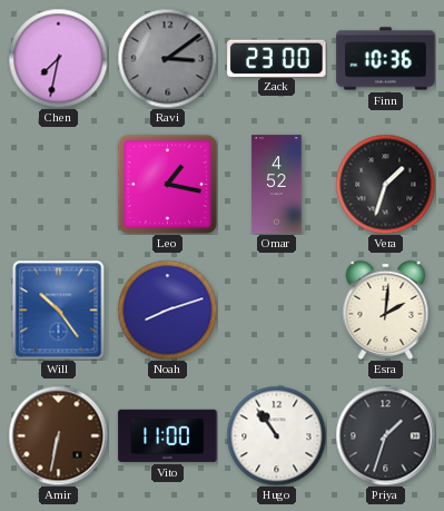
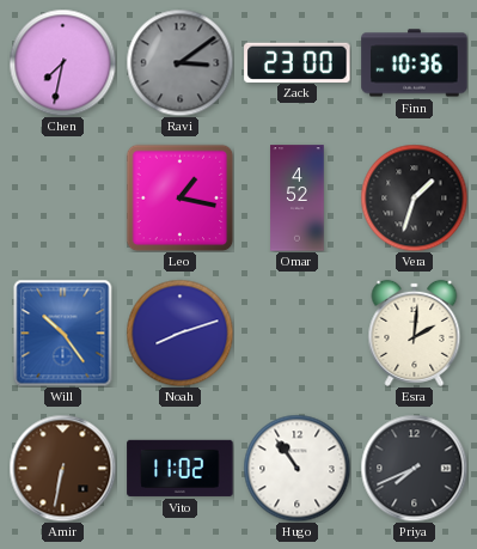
Vito: 11:00 -> 11:02
Priya: 1:33 -> 7:41
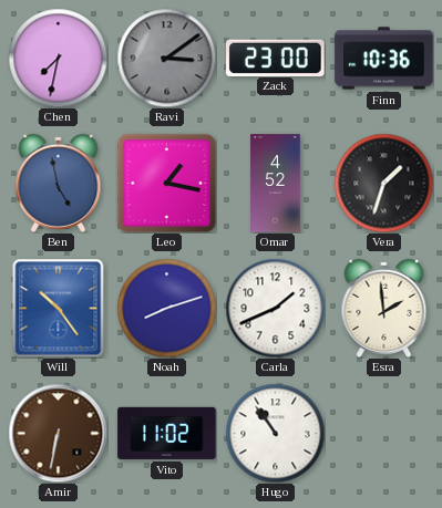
Ben: none -> 4:58
Carla: none -> 1:41
Esra: 2:01 -> 1:59
Priya: 7:41 -> none
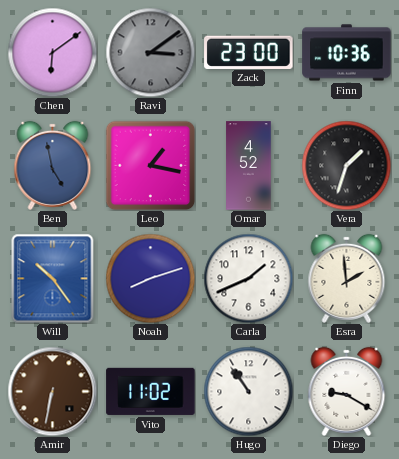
Chen: 7:32 -> 6:09
Diego: none -> 9:20
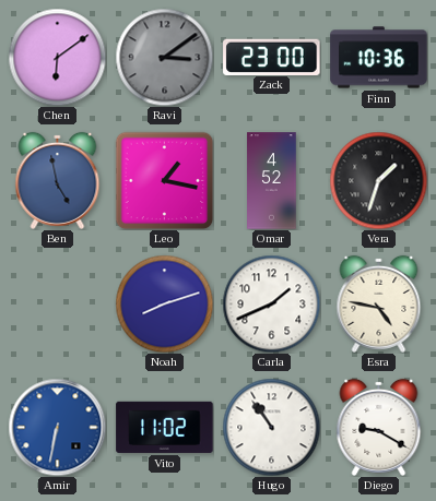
Will: 10:24 -> none
Esra: 1:59 -> 4:47
Amir dial: brown -> blue
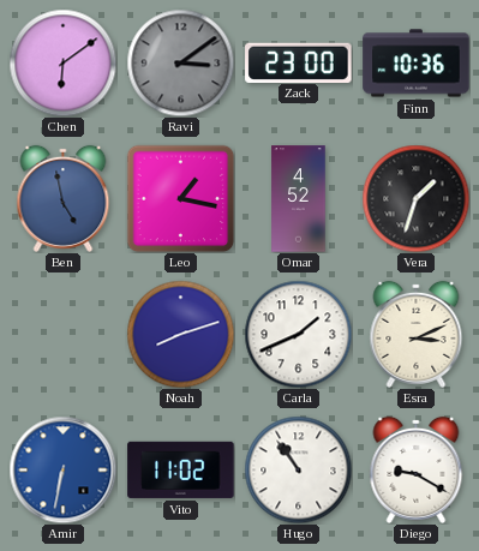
Esra: 4:47 -> 3:11
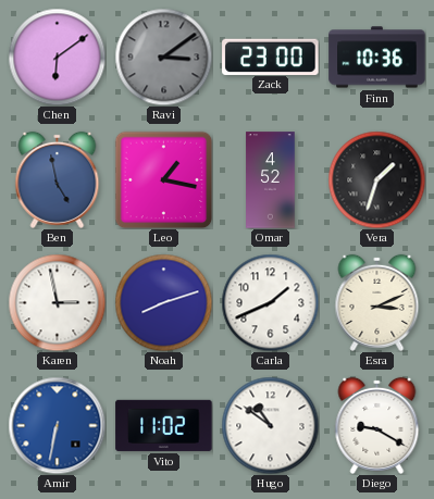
Karen: none -> 2:58
Hugo: 10:54 -> 10:51
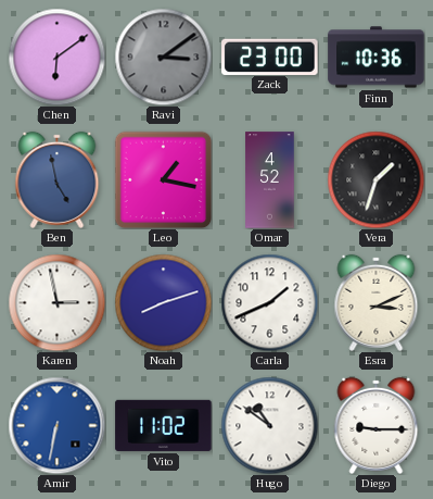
Diego: 9:20 -> 9:15
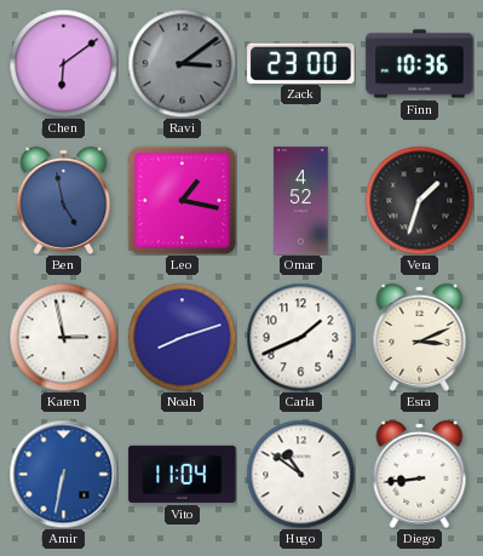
Vito: 11:02 -> 11:04
Diego: 9:15 -> 8:44
